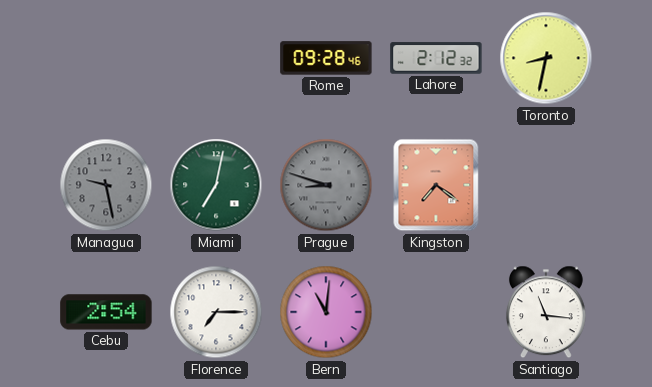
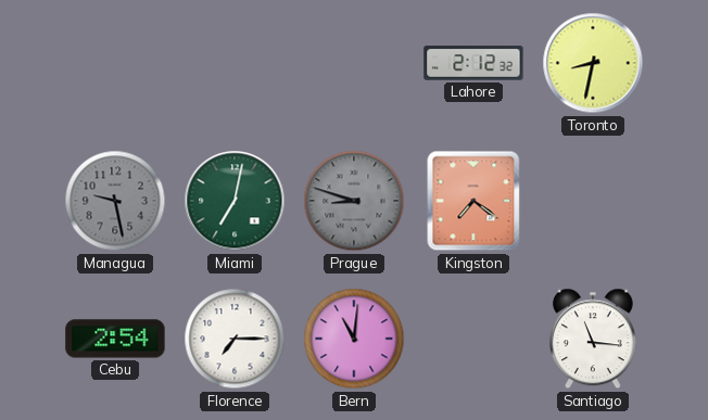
Rome: 09:28 -> none
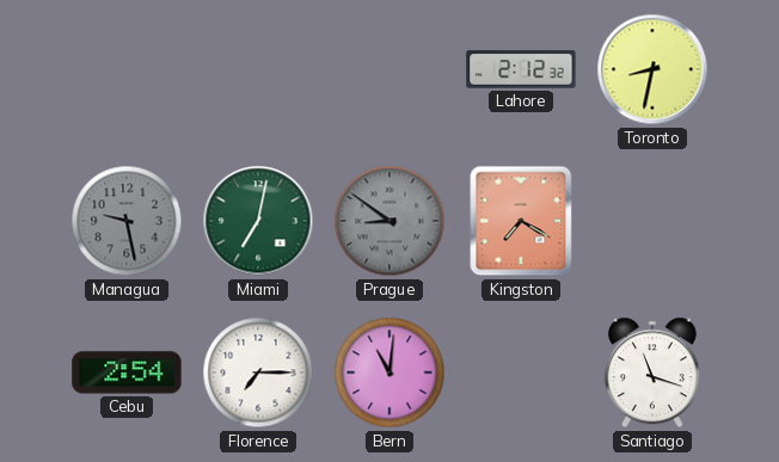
Prague: 8:48 -> 8:51
Kingston: 7:21 -> 7:20
Santiago: 11:16 -> 11:18
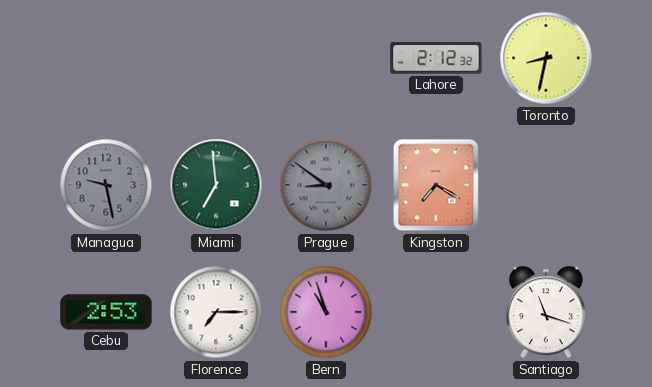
Miami: 7:02 -> 6:59
Cebu: 2:54 -> 2:53
Bern: 11:01 -> 10:57
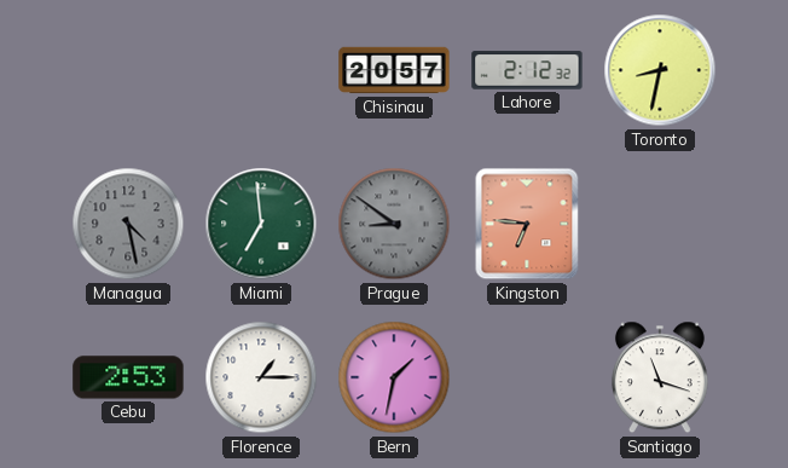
Chisinau: none -> 20:57
Managua: 9:28 -> 4:28
Kingston: 7:20 -> 6:46
Florence: 7:15 -> 1:15
Bern: 10:57 -> 1:32
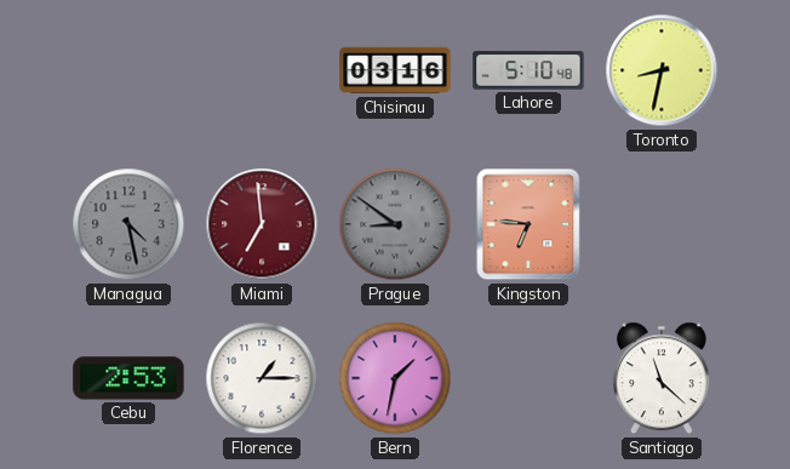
Chisinau: 20:57 -> 03:16
Lahore: 2:12 -> 5:10
Miami dial: green -> burgundy
Santiago: 11:18 -> 11:22
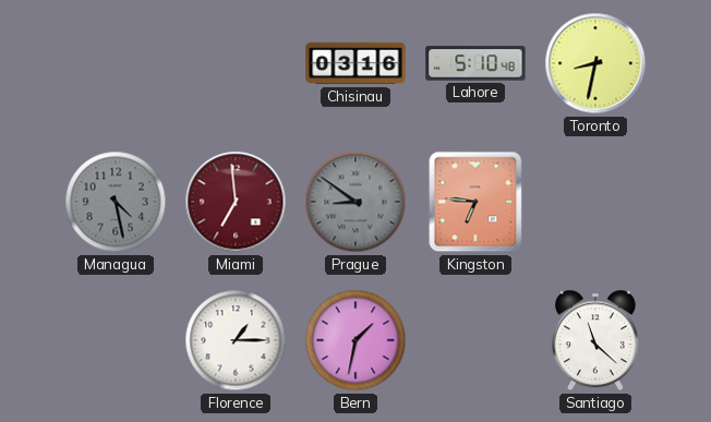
Cebu: 2:53 -> none
